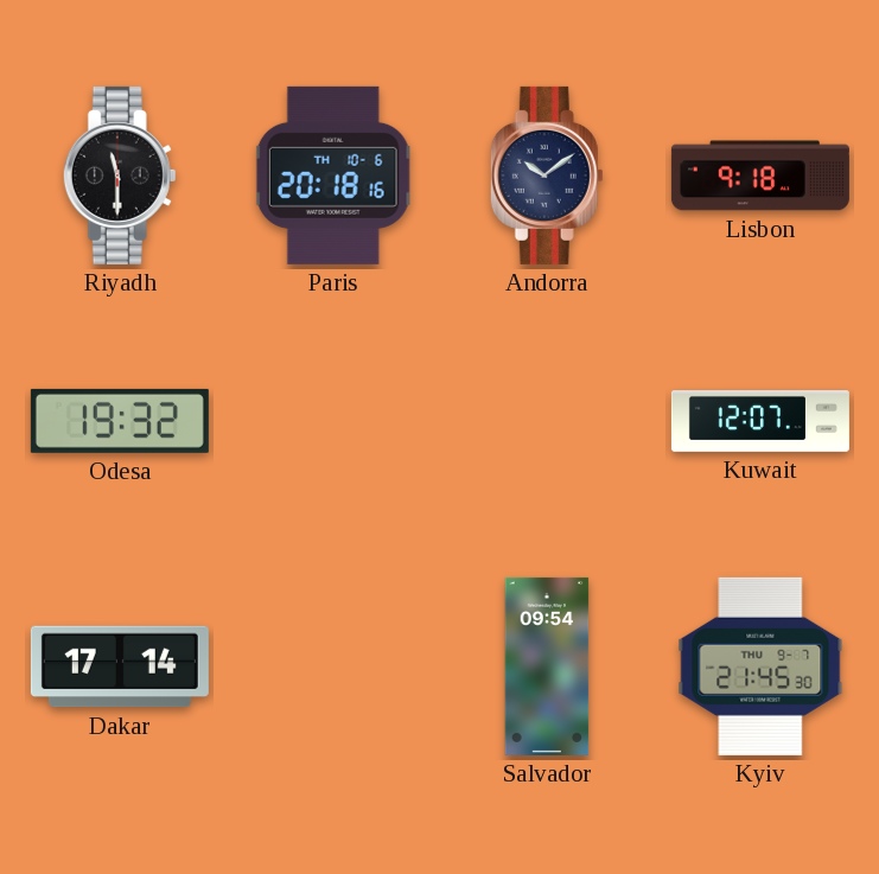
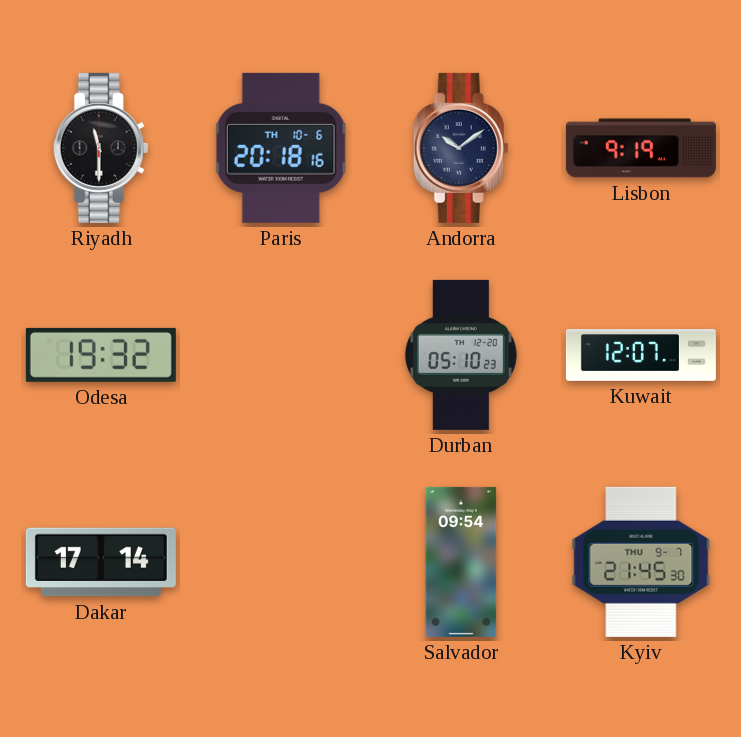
Lisbon: 9:18 -> 9:19
Durban: none -> 05:10
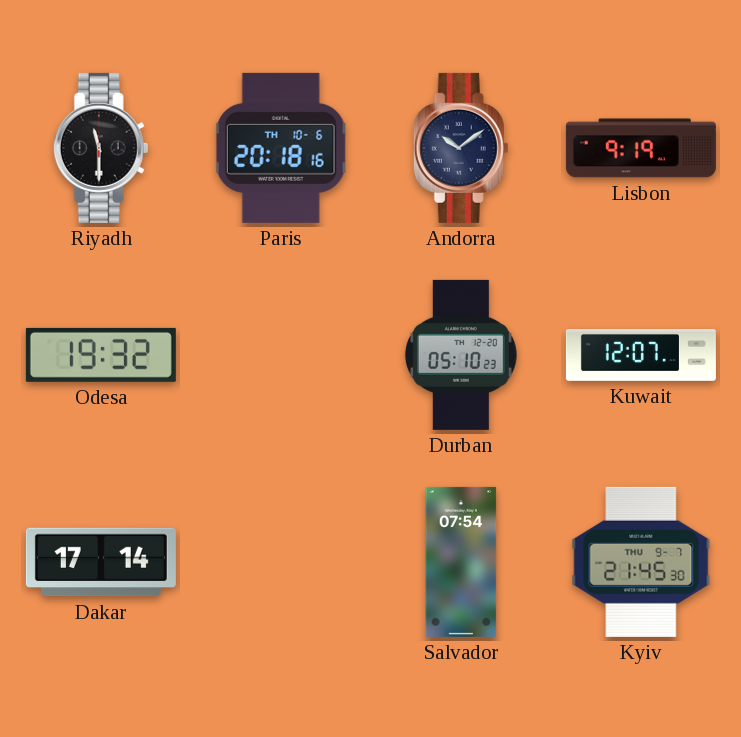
Salvador: 09:54 -> 07:54
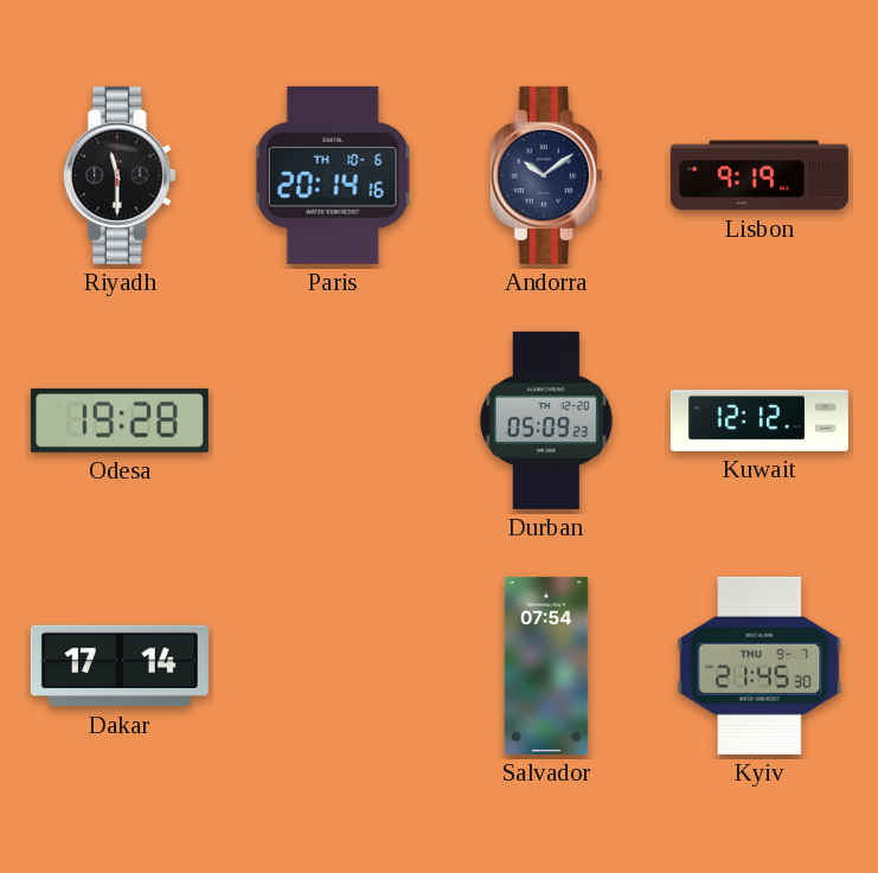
Paris: 20:18 -> 20:14
Odesa: 19:32 -> 19:28
Durban: 05:10 -> 05:09
Kuwait: 12:07 -> 12:12
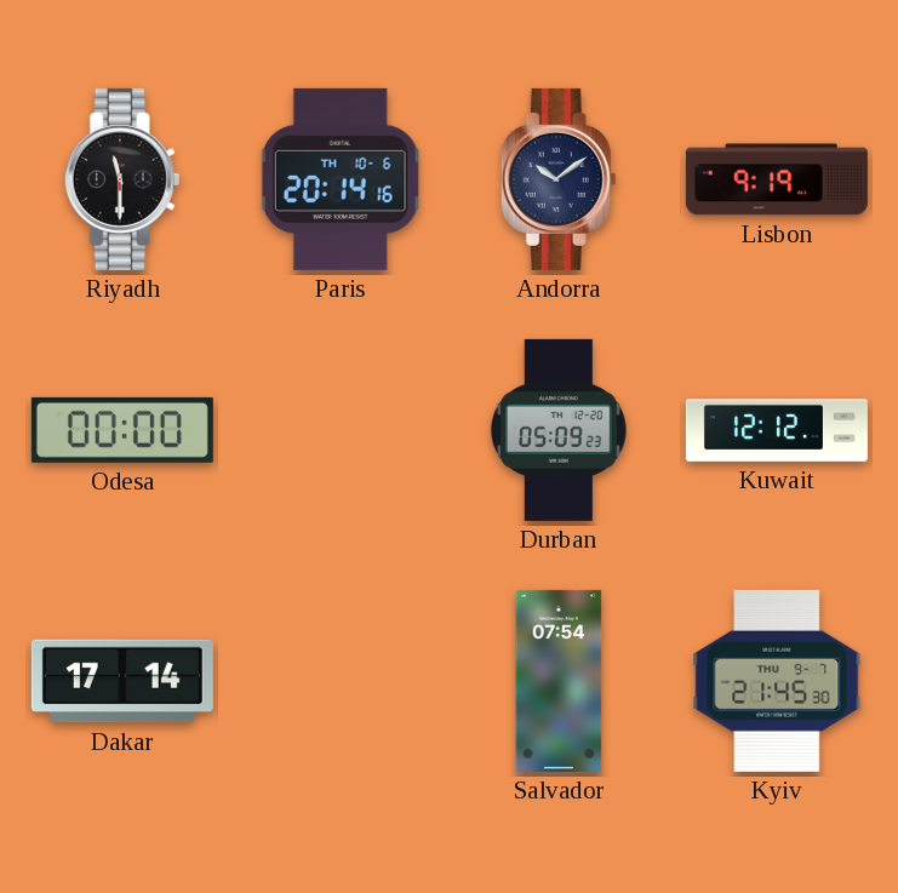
Odesa: 19:28 -> 00:00
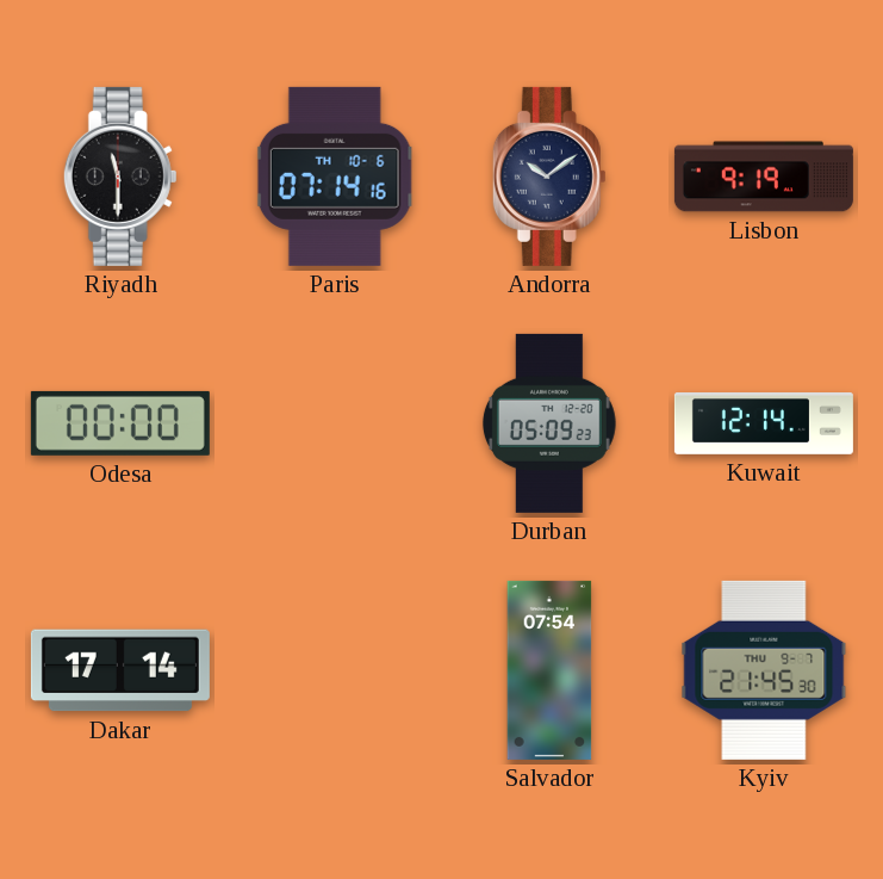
Paris: 20:14 -> 07:14
Kuwait: 12:12 -> 12:14
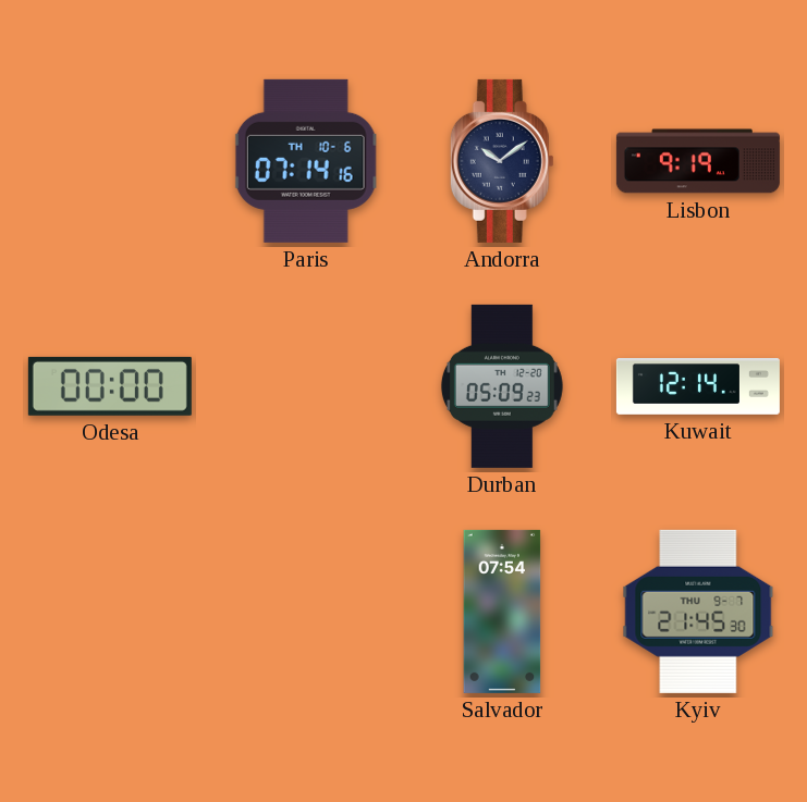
Riyadh: 11:30 -> none
Dakar: 17:14 -> none
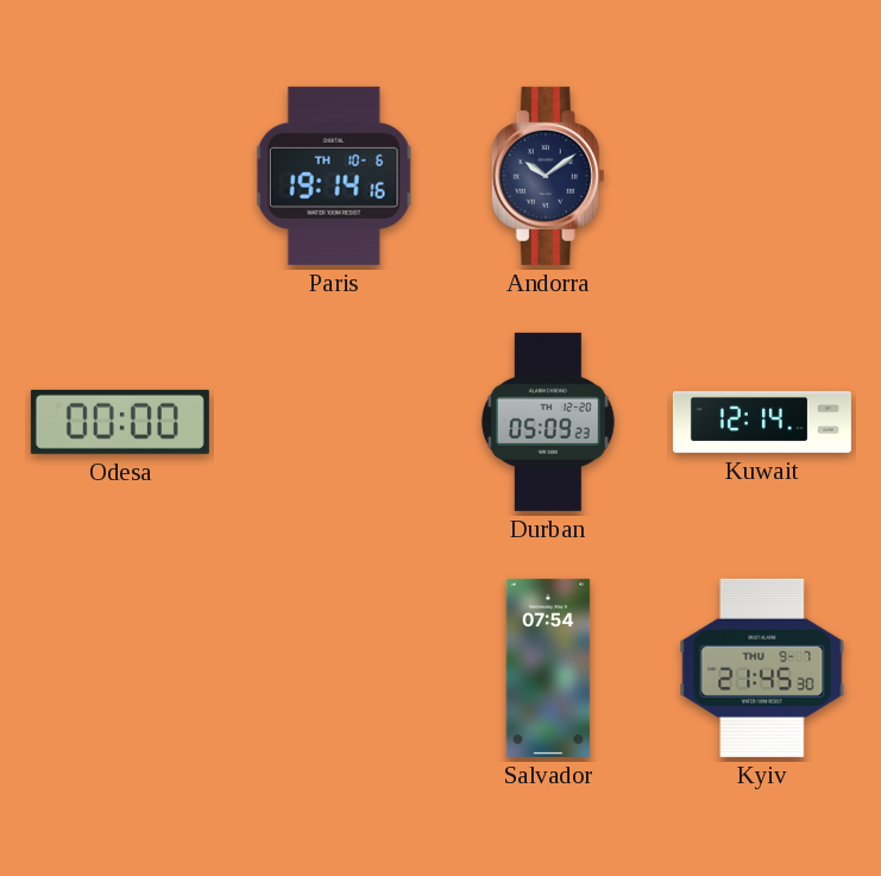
Paris: 07:14 -> 19:14
Lisbon: 9:19 -> none
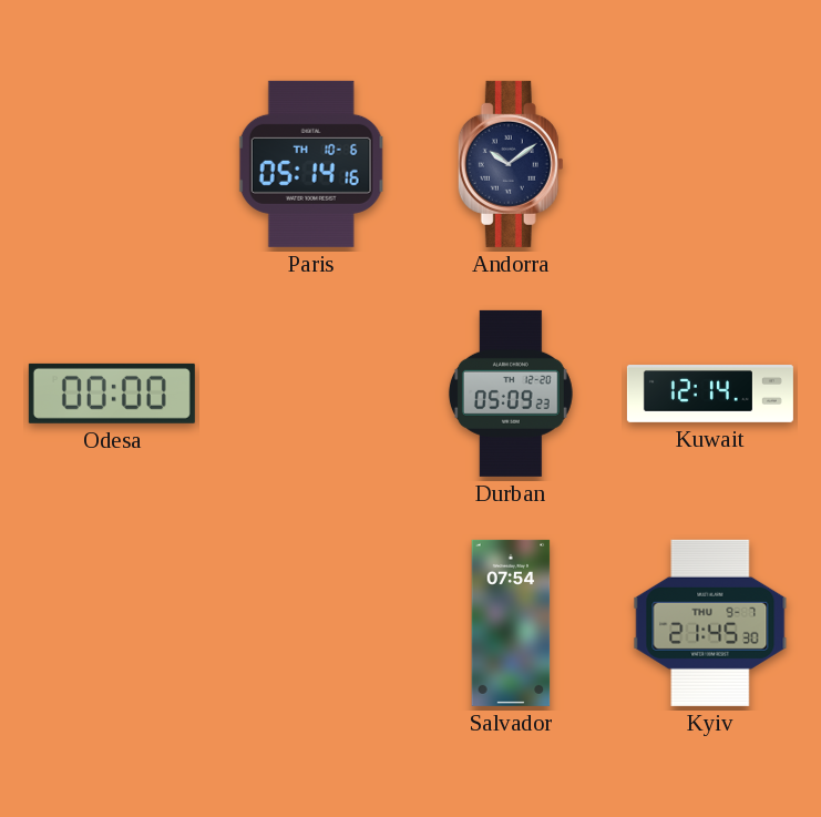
Paris: 19:14 -> 05:14
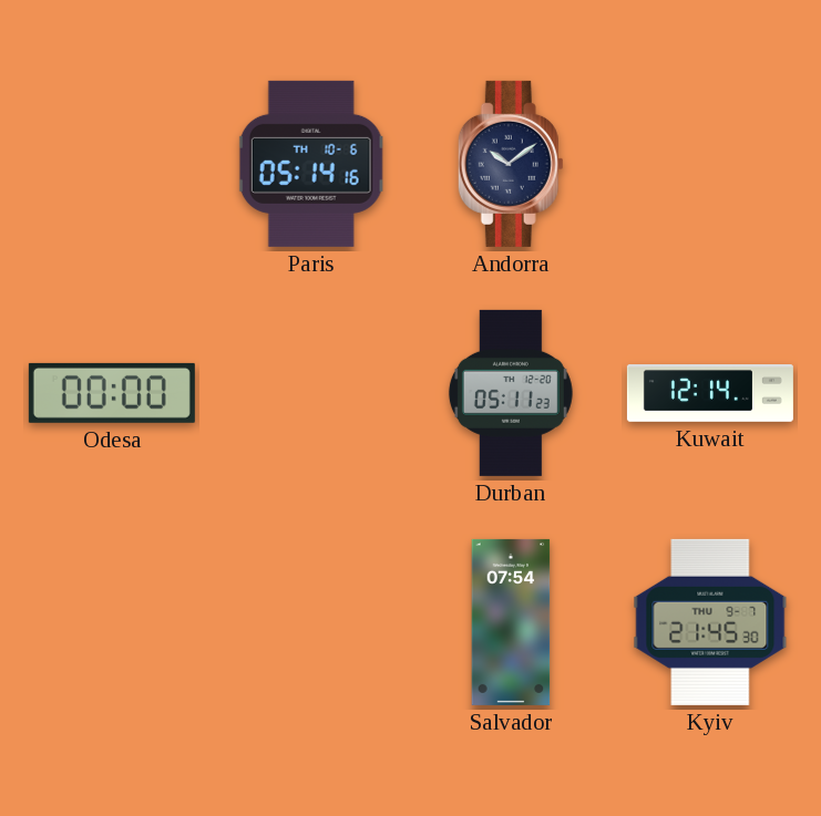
Durban: 05:09 -> 05:11
